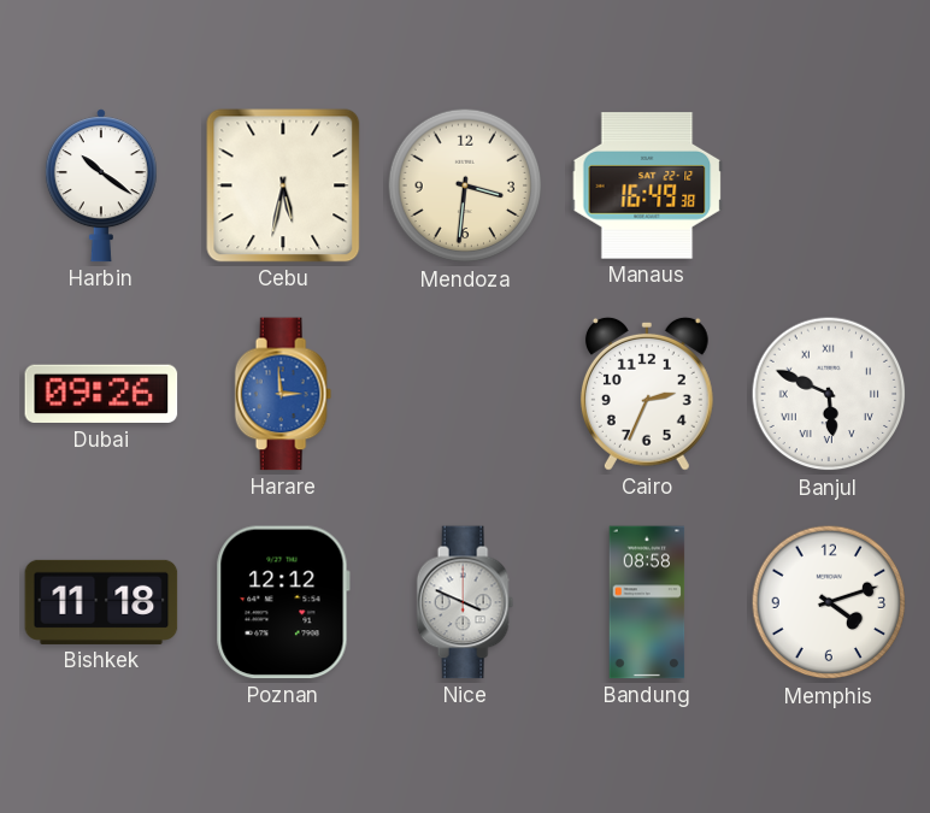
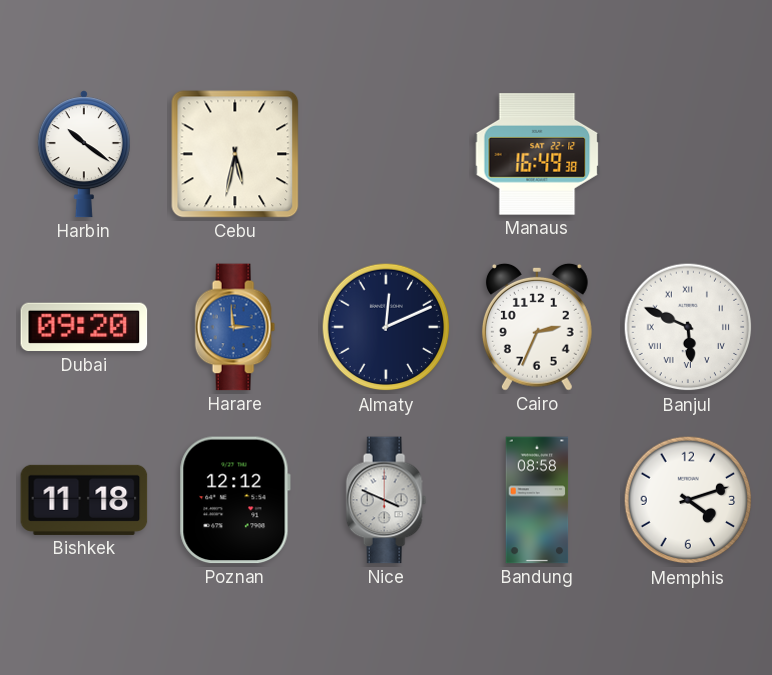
Mendoza: 3:31 -> none
Dubai: 09:26 -> 09:20
Almaty: none -> 12:11
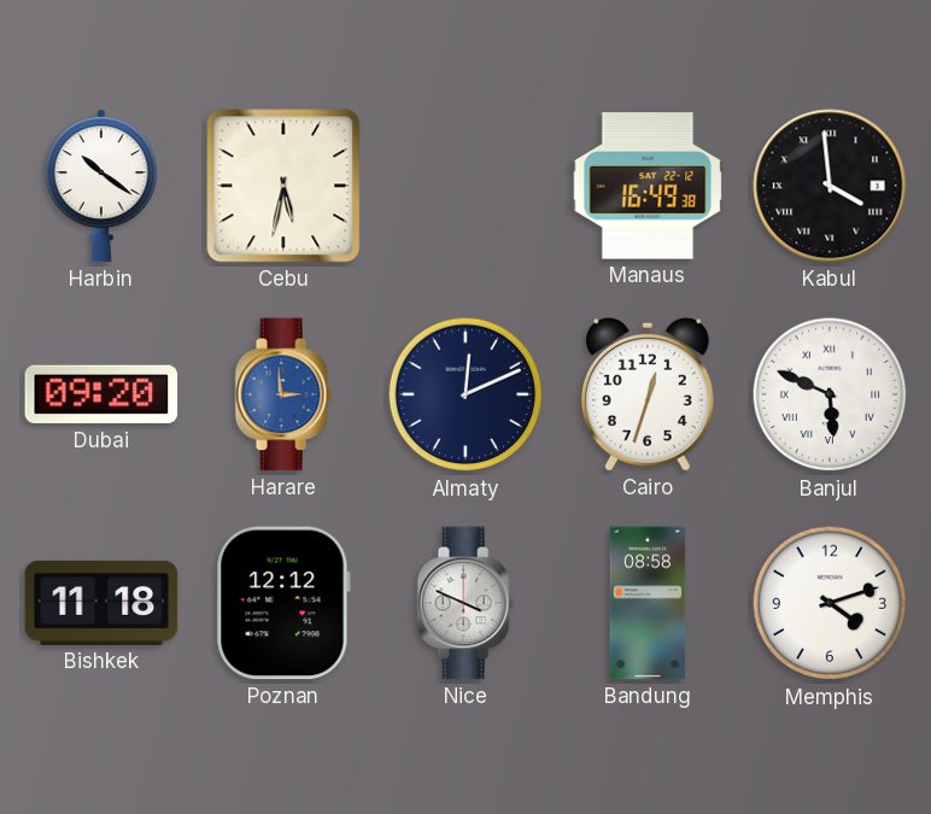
Kabul: none -> 3:59
Cairo: 2:34 -> 12:33
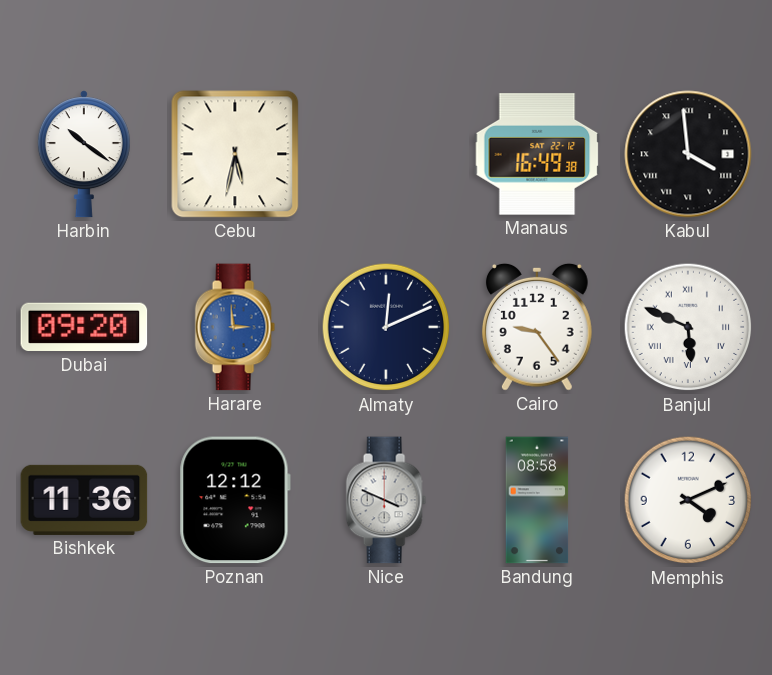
Cairo: 12:33 -> 9:24
Bishkek: 11:18 -> 11:36
Memphis: 4:12 -> 4:11
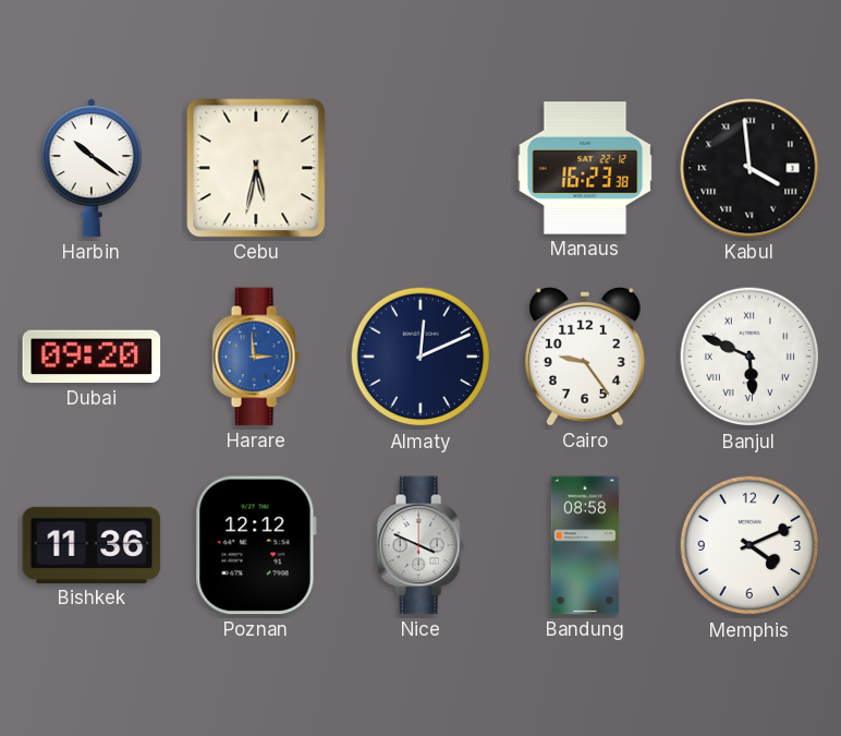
Manaus: 16:49 -> 16:23
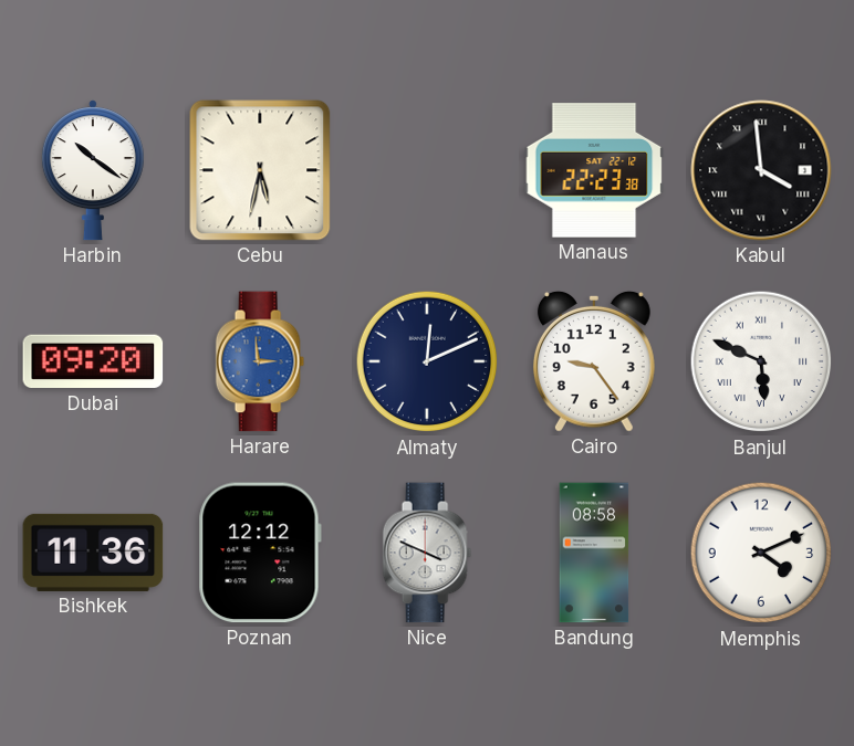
Manaus: 16:23 -> 22:23
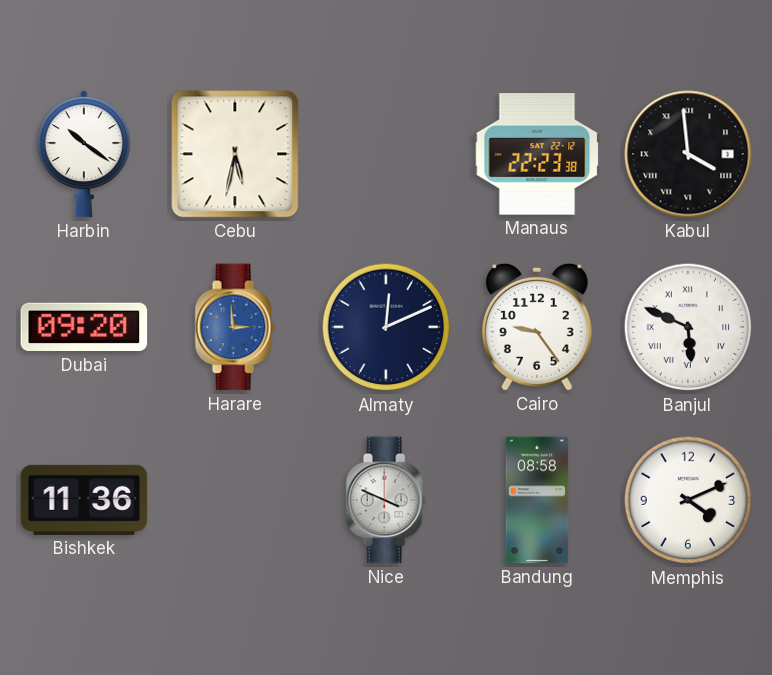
Poznan: 12:12 -> none
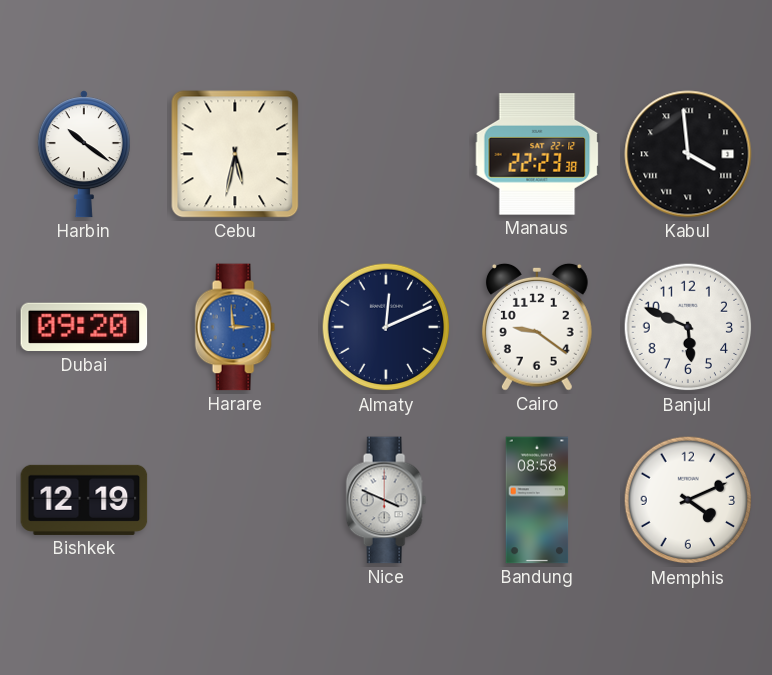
Cairo: 9:24 -> 9:21
Banjul numerals: Roman -> Arabic
Bishkek: 11:36 -> 12:19
